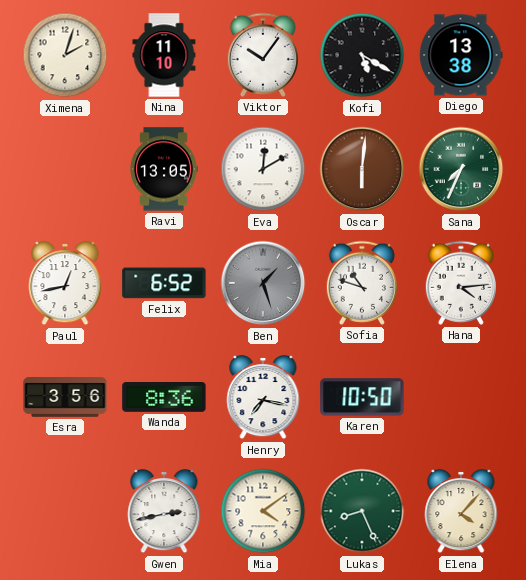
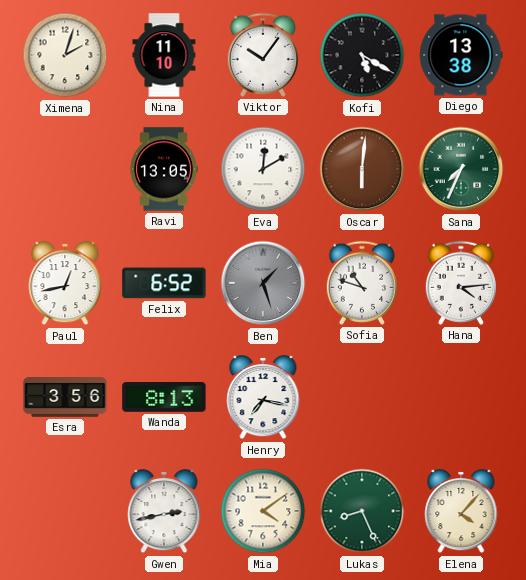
Wanda: 8:36 -> 8:13
Karen: 10:50 -> none
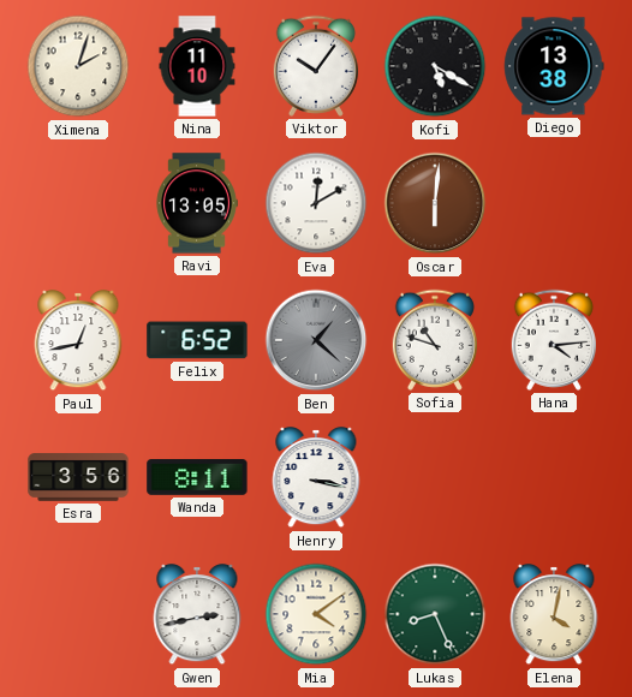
Sana: 7:34 -> none
Ben: 1:27 -> 1:22
Wanda: 8:13 -> 8:11
Henry: 7:17 -> 3:17
Elena: 4:07 -> 4:02
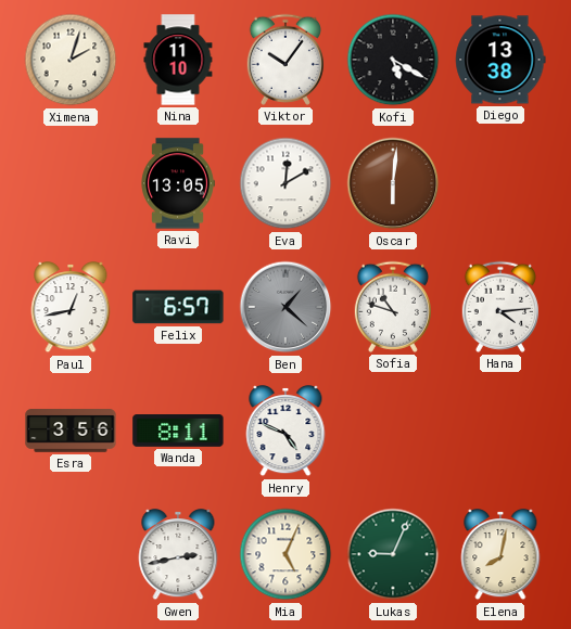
Felix: 6:52 -> 6:57
Henry: 3:17 -> 4:49
Mia: 4:09 -> 5:04
Lukas: 8:26 -> 9:04
Elena: 4:02 -> 8:02
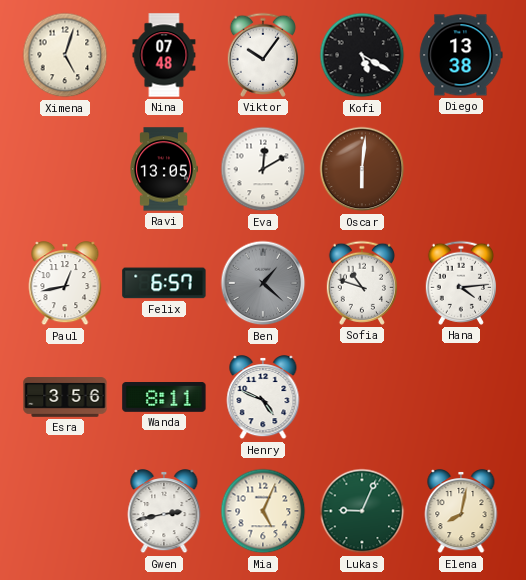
Ximena: 2:03 -> 5:03
Nina: 11:10 -> 07:48
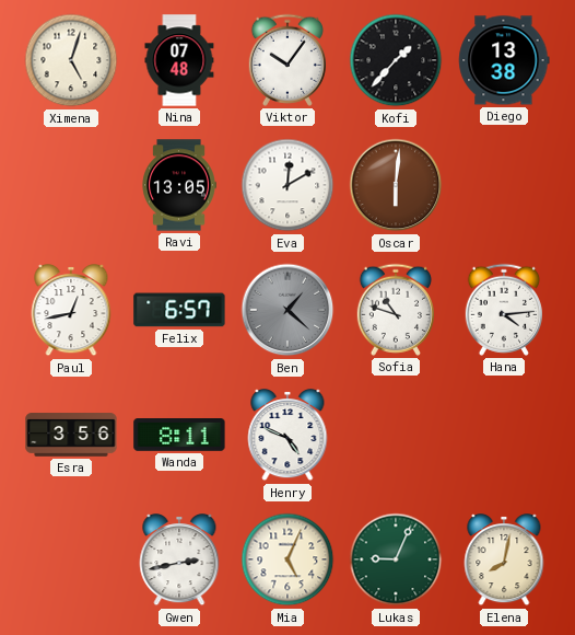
Kofi: 5:20 -> 1:37
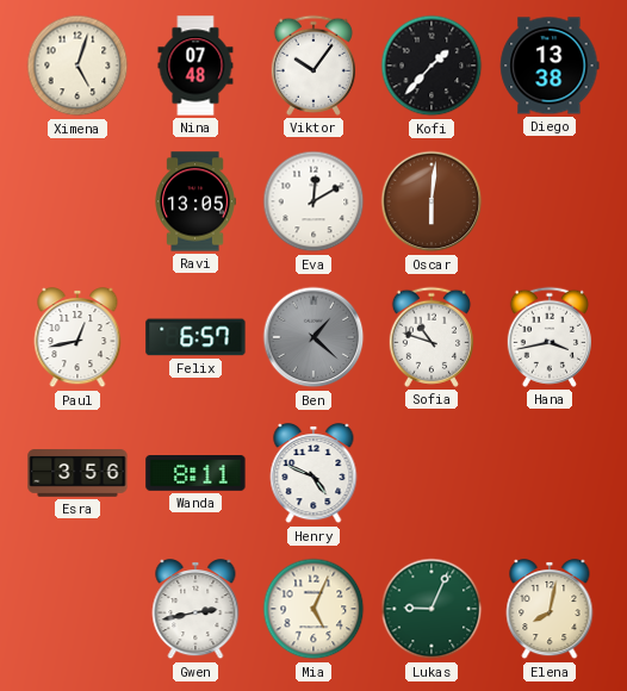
Hana: 4:14 -> 3:43
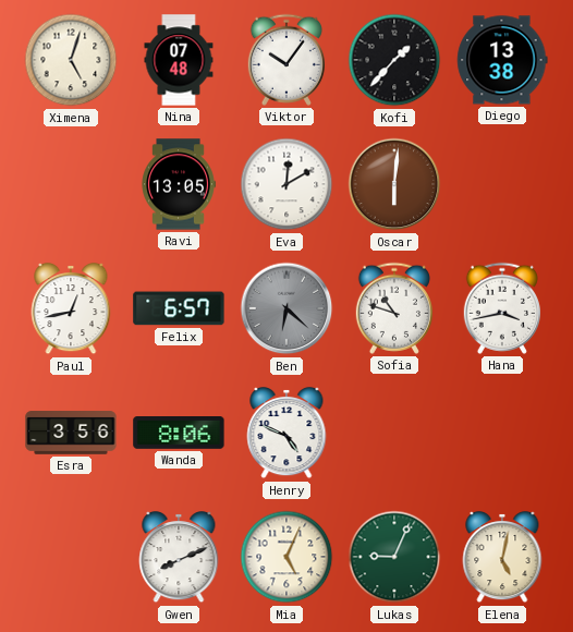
Ben: 1:22 -> 6:22
Wanda: 8:11 -> 8:06
Gwen: 2:43 -> 8:11
Elena: 8:02 -> 5:02
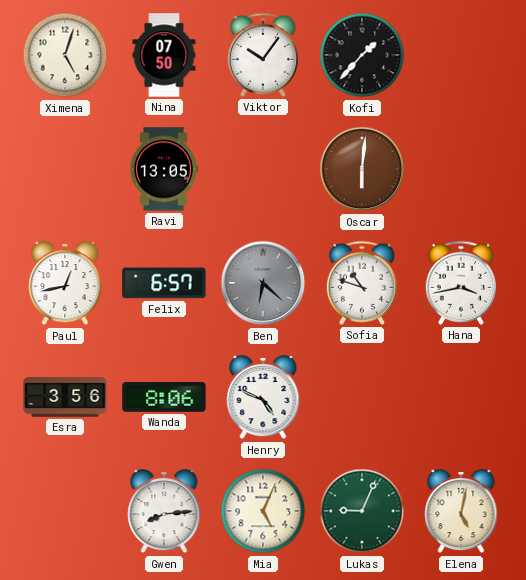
Nina: 07:48 -> 07:50
Diego: 13:38 -> none
Eva: 12:10 -> none
Gwen: 8:11 -> 8:14
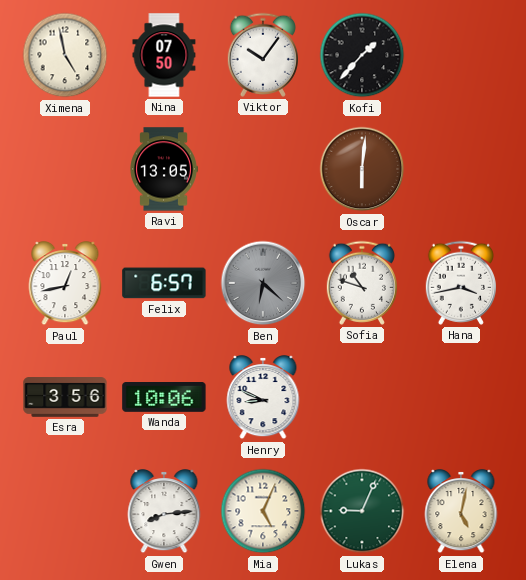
Ximena: 5:03 -> 4:58
Wanda: 8:06 -> 10:06
Henry: 4:49 -> 8:49
